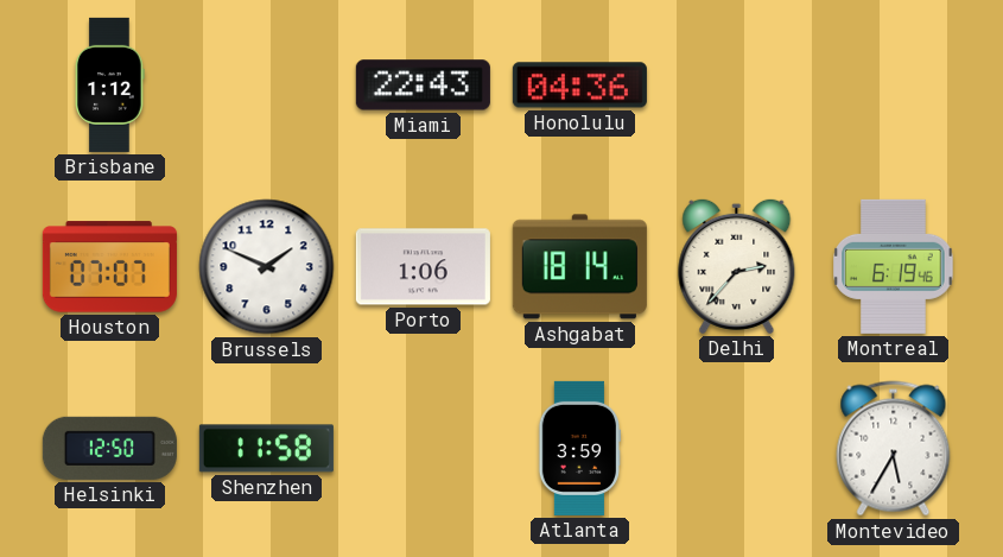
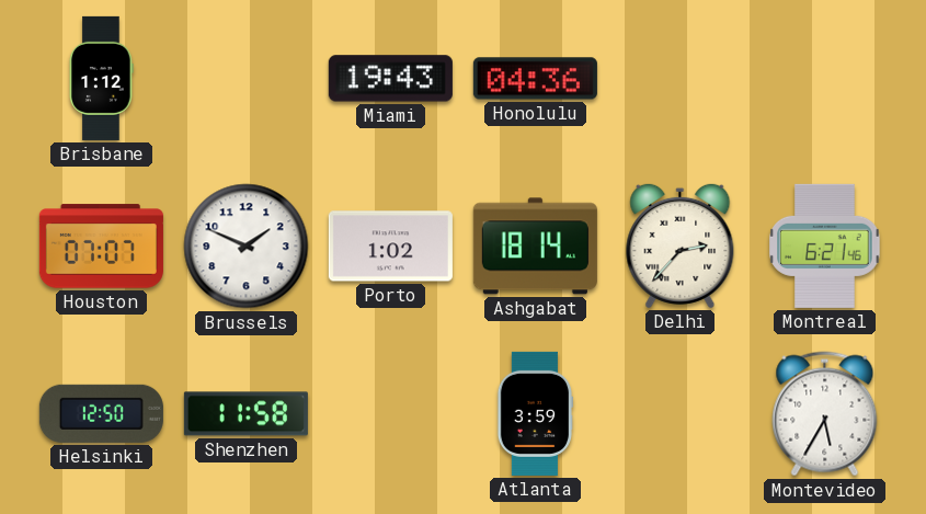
Miami: 22:43 -> 19:43
Porto: 1:06 -> 1:02
Montreal: 6:19 -> 6:21
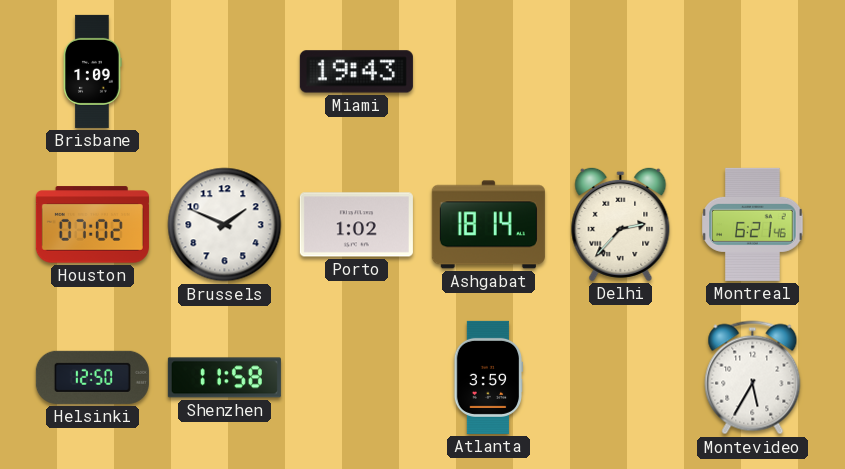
Brisbane: 1:12 -> 1:09
Honolulu: 04:36 -> none
Houston: 07:07 -> 07:02
